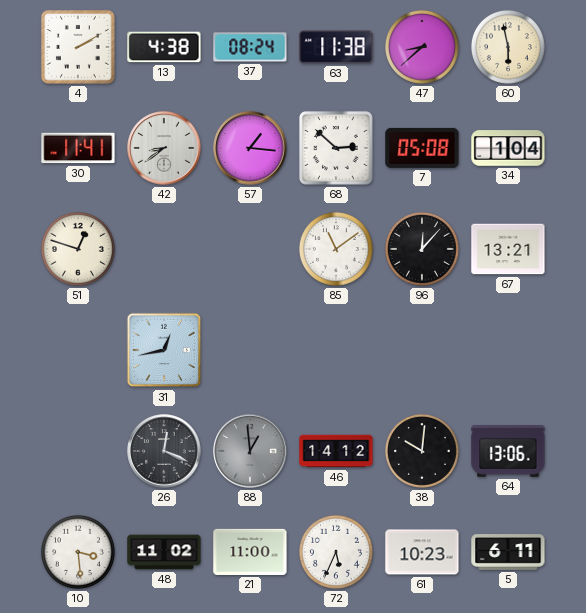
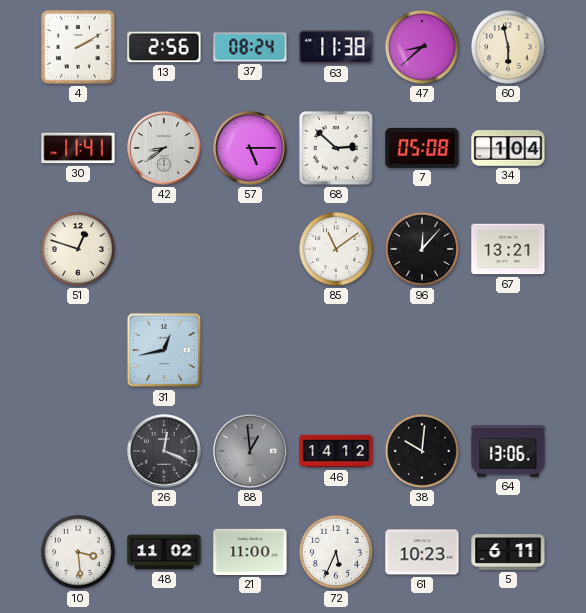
13: 4:38 -> 2:56
57: 1:16 -> 5:15
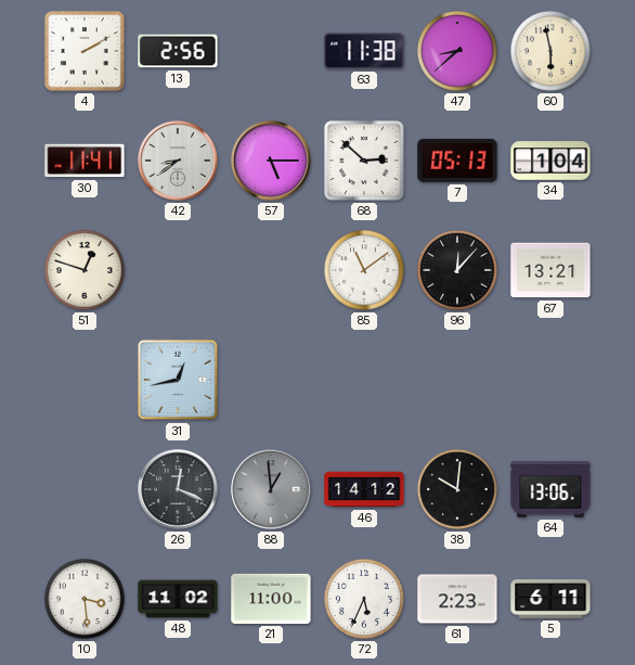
37: 08:24 -> none
7: 05:08 -> 05:13
61: 10:23 -> 2:23
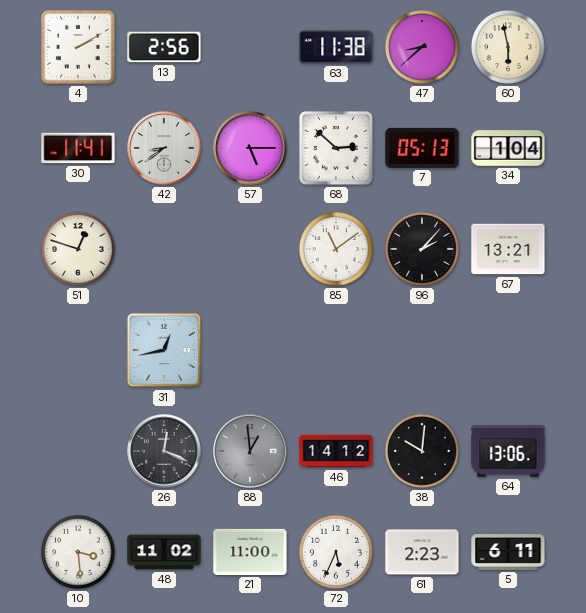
96: 12:07 -> 2:07
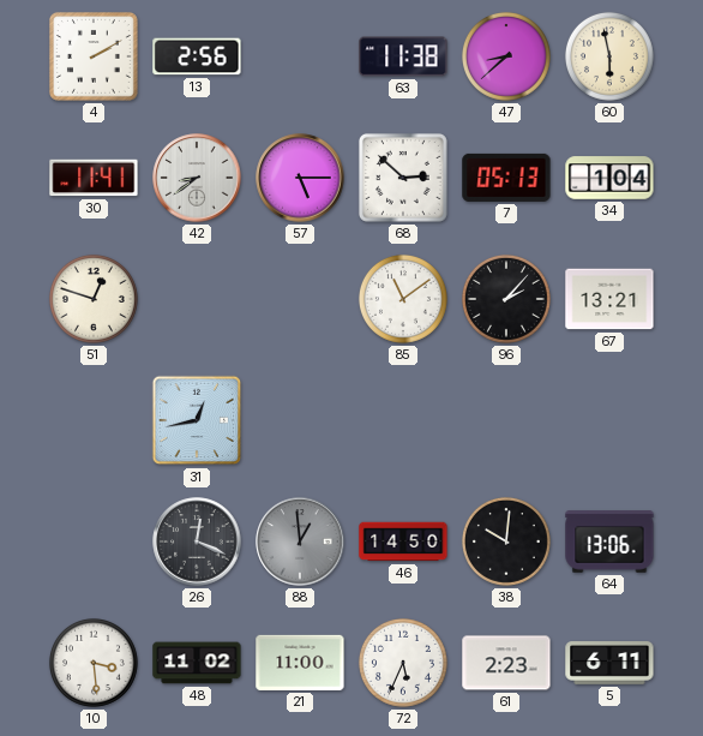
46: 14:12 -> 14:50
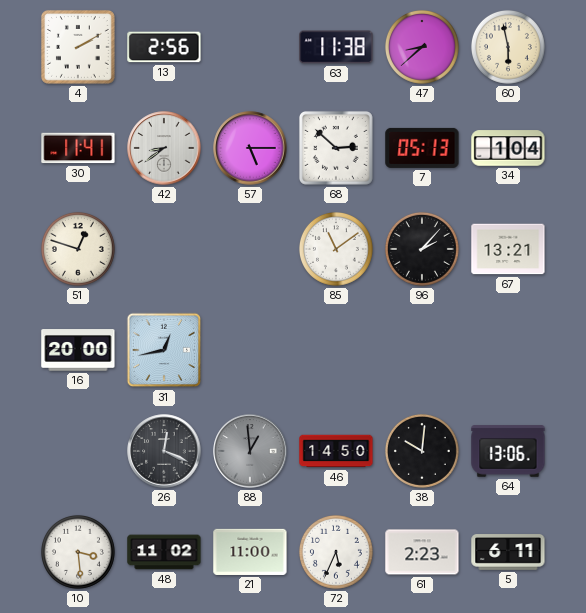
16: none -> 20:00
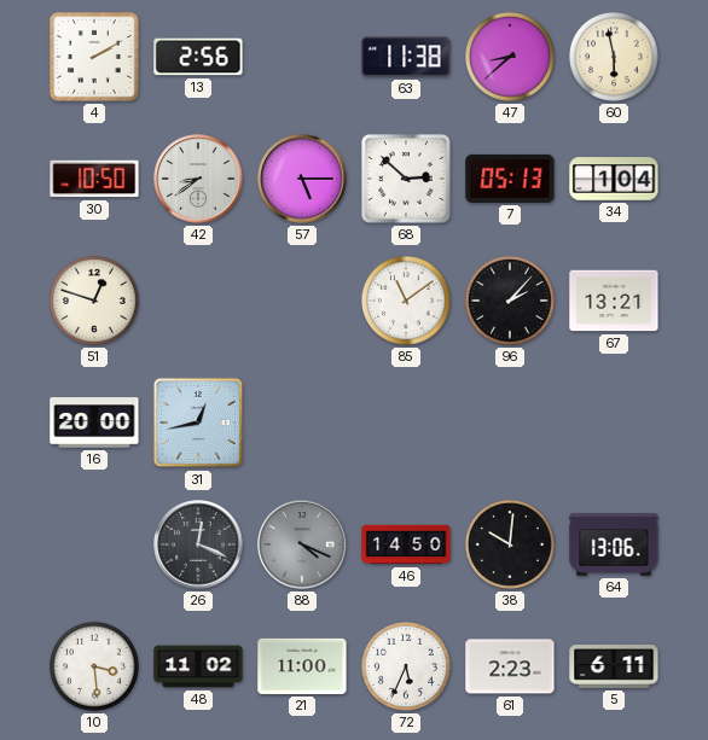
30: 11:41 -> 10:50
88: 12:59 -> 4:19
